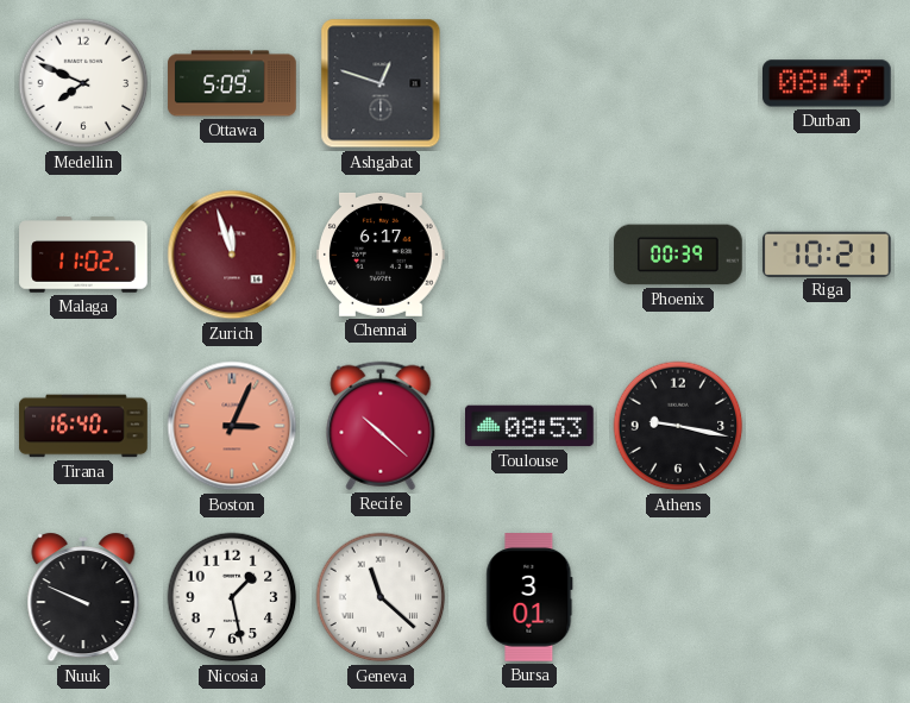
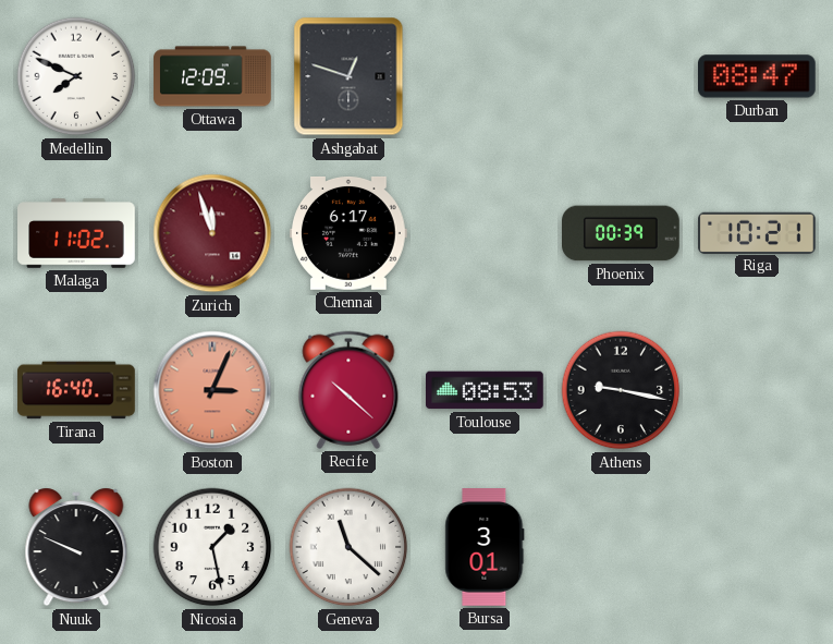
Ottawa: 5:09 -> 12:09
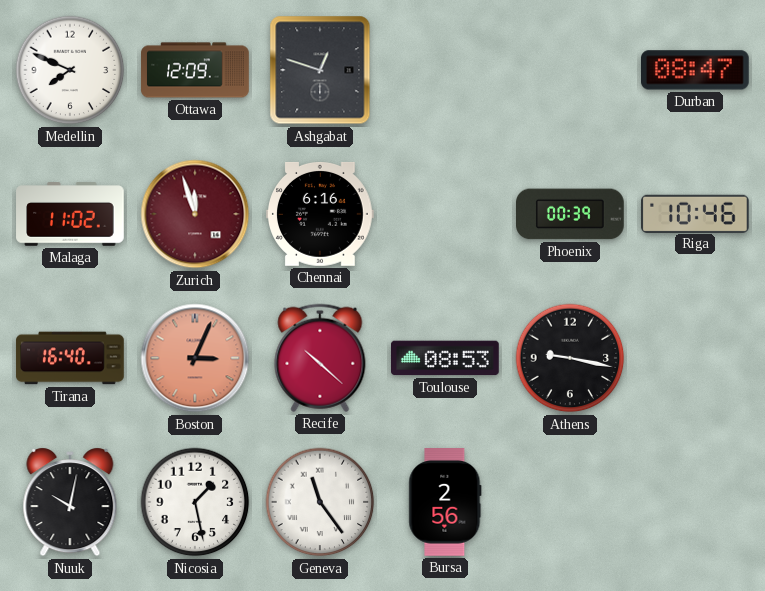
Chennai: 6:17 -> 6:16
Riga: 10:21 -> 10:46
Nuuk: 9:49 -> 10:02
Geneva: 11:22 -> 11:24
Bursa: 3:01 -> 2:56
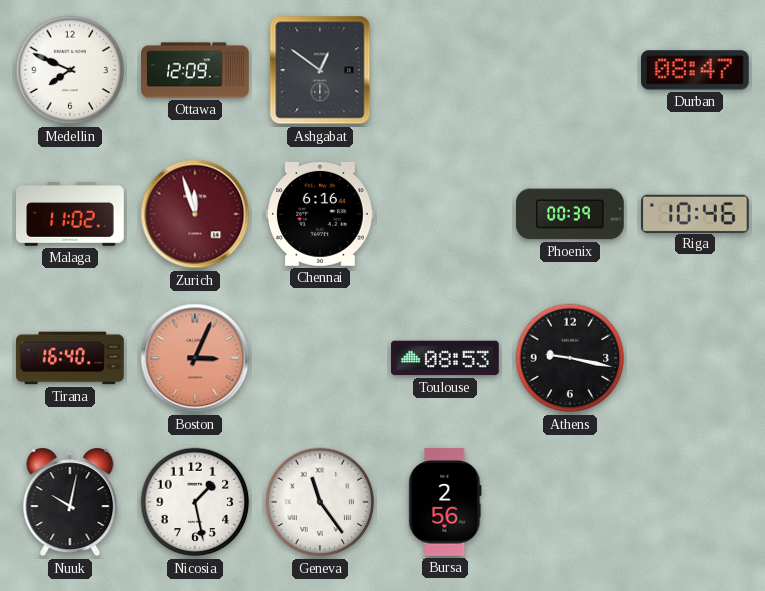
Ashgabat: 12:48 -> 12:51
Recife: 10:22 -> none
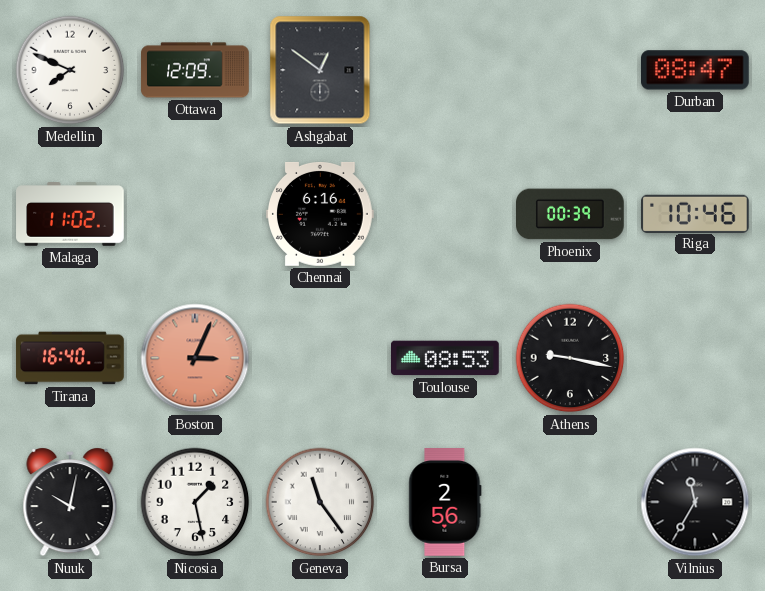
Zurich: 11:57 -> none
Vilnius: none -> 11:35
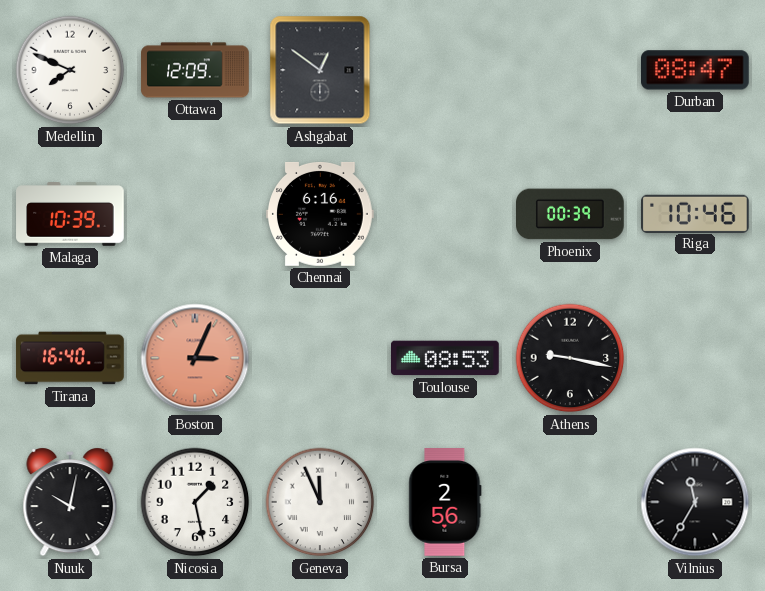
Malaga: 11:02 -> 10:39
Geneva: 11:24 -> 11:56
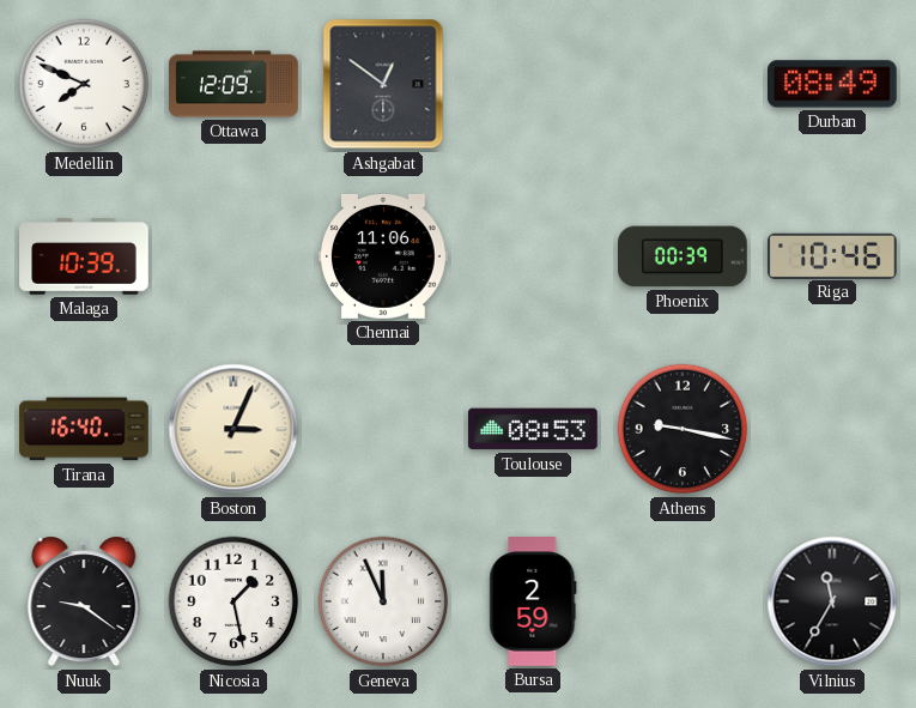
Durban: 08:47 -> 08:49
Chennai: 6:16 -> 11:06
Boston dial: salmon -> cream
Nuuk: 10:02 -> 9:21
Bursa: 2:56 -> 2:59
